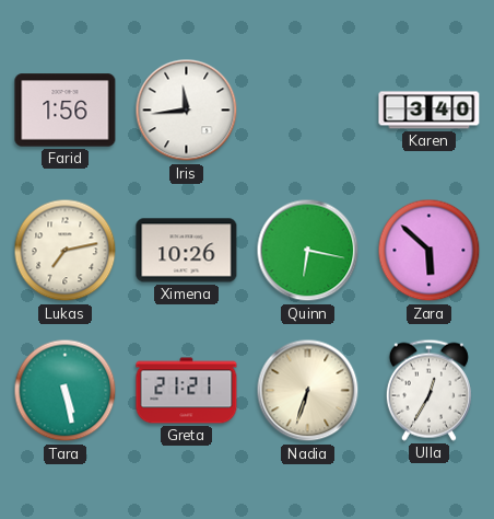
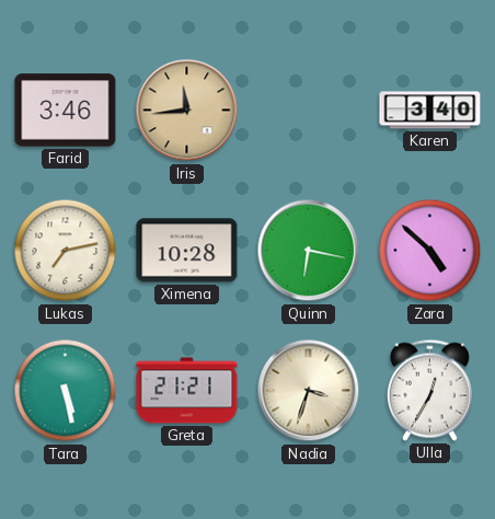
Farid: 1:56 -> 3:46
Iris dial: white -> champagne
Ximena: 10:26 -> 10:28
Zara: 5:52 -> 4:52
Nadia: 6:33 -> 3:33
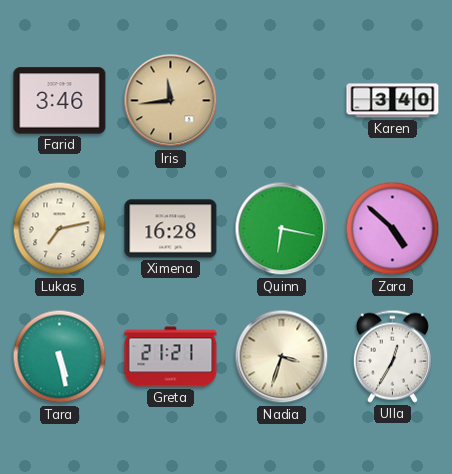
Ximena: 10:28 -> 16:28
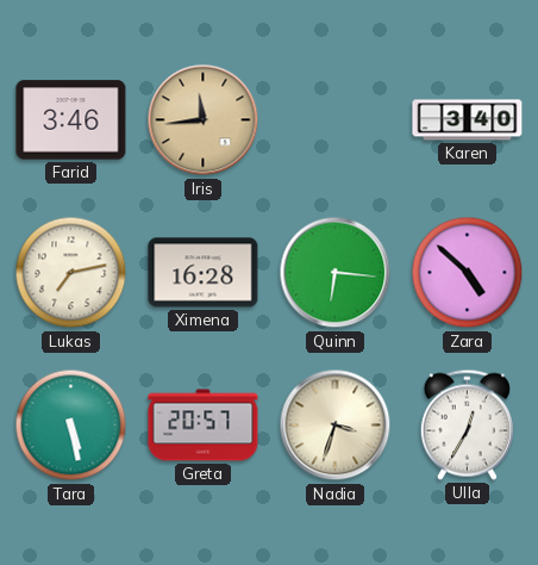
Quinn: 6:17 -> 6:16
Greta: 21:21 -> 20:57
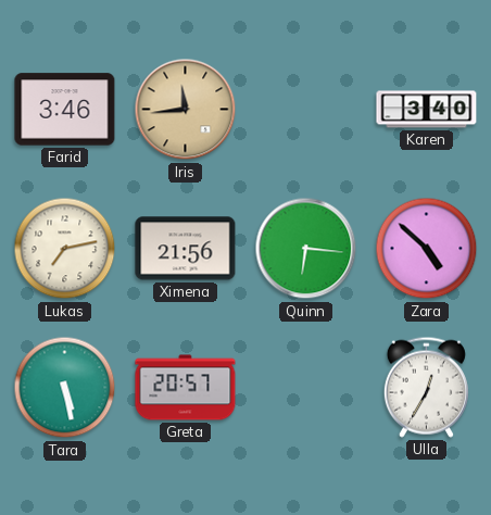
Ximena: 16:28 -> 21:56
Nadia: 3:33 -> none
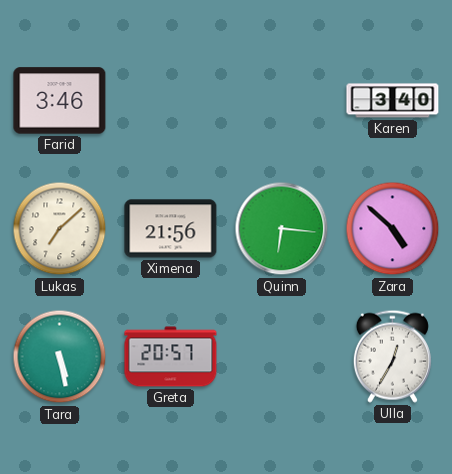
Iris: 11:44 -> none
Lukas: 7:13 -> 7:08
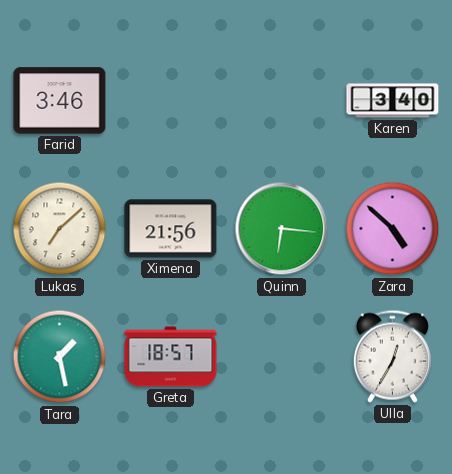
Tara: 5:28 -> 1:28
Greta: 20:57 -> 18:57
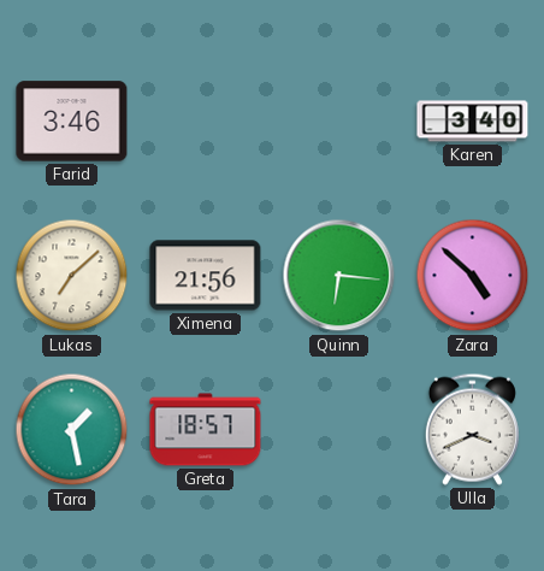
Ulla: 12:35 -> 3:41
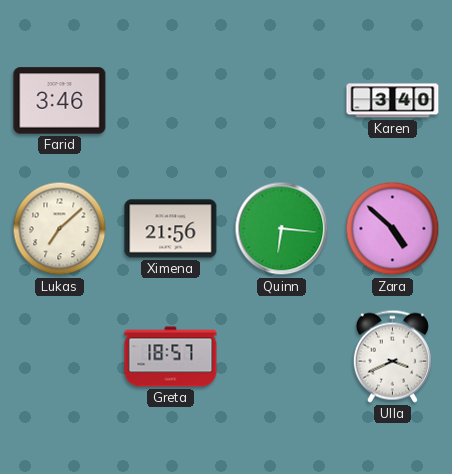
Tara: 1:28 -> none
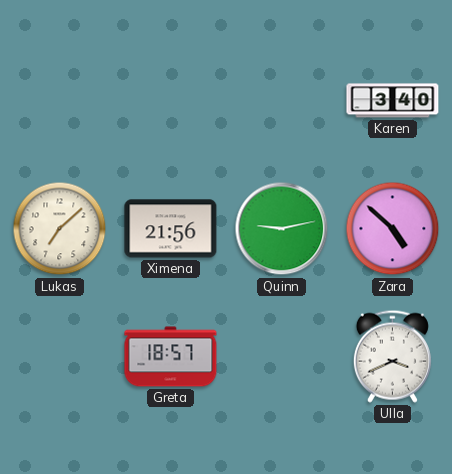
Farid: 3:46 -> none
Quinn: 6:16 -> 9:13
